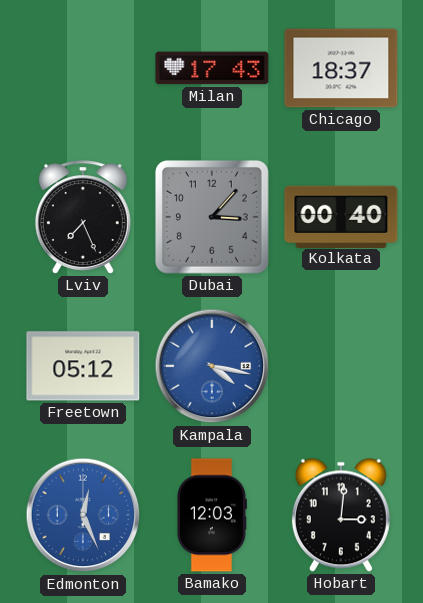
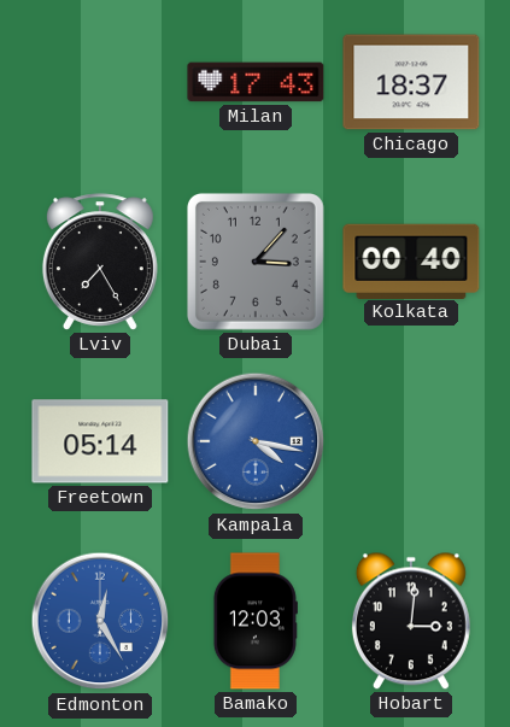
Lviv: 7:26 -> 7:25
Freetown: 05:12 -> 05:14
Edmonton: 12:26 -> 12:25
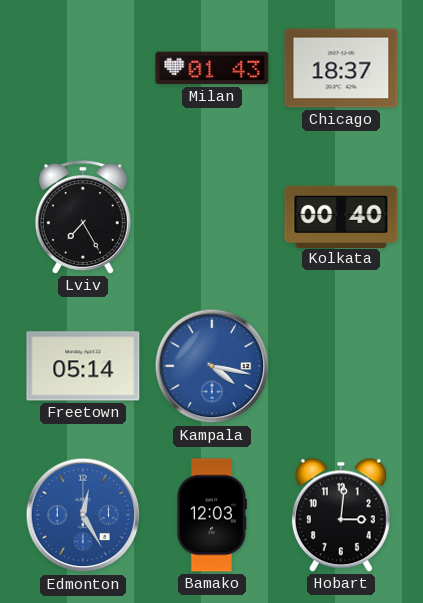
Milan: 17:43 -> 01:43
Dubai: 3:07 -> none
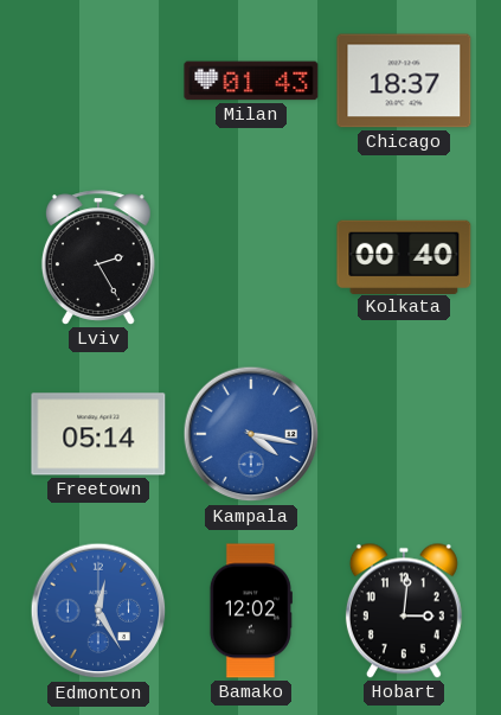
Lviv: 7:25 -> 2:25
Bamako: 12:03 -> 12:02
